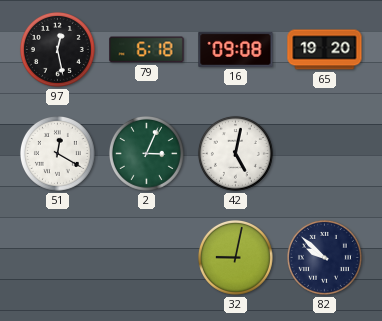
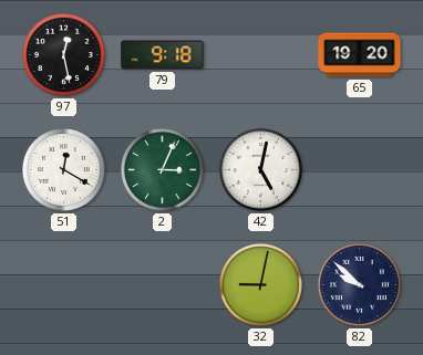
79: 6:18 -> 9:18
16: 09:08 -> none
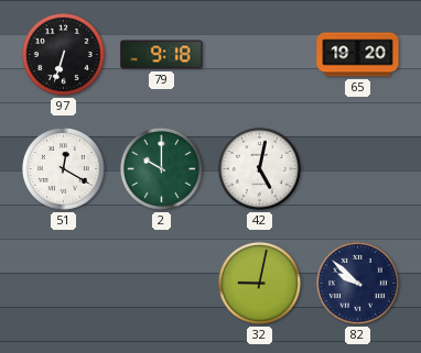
97: 12:28 -> 6:33
2: 3:04 -> 10:00
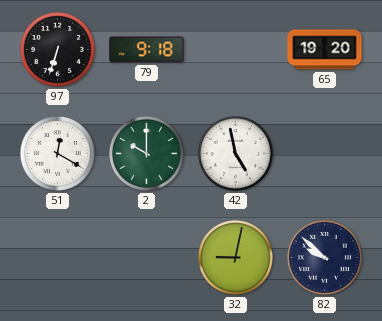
42: 5:02 -> 4:58
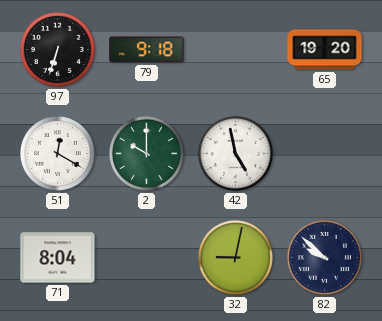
71: none -> 8:04
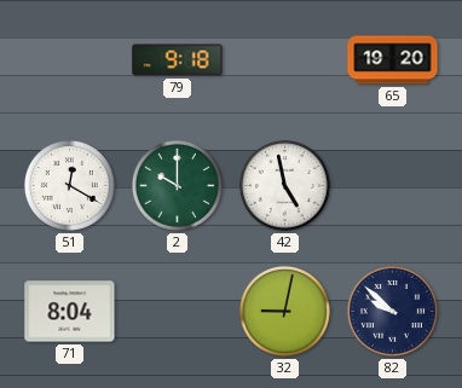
97: 6:33 -> none
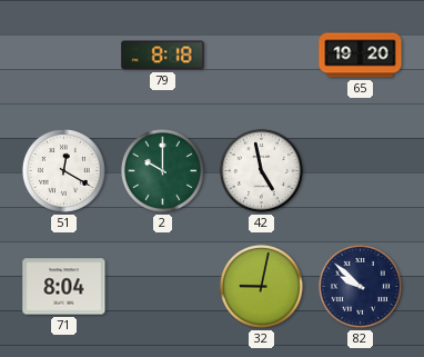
79: 9:18 -> 8:18
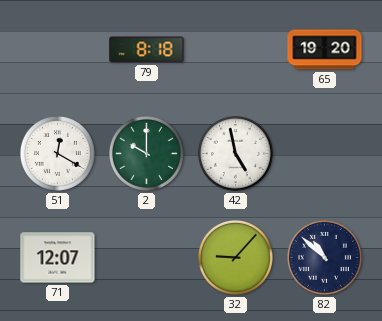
71: 8:04 -> 12:07
32: 9:02 -> 9:07
82: 9:52 -> 10:52
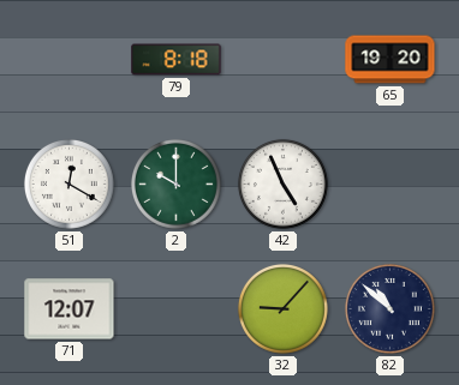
42: 4:58 -> 4:56
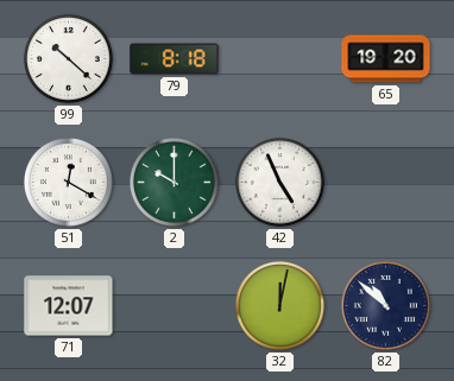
99: none -> 10:22
32: 9:07 -> 12:02
